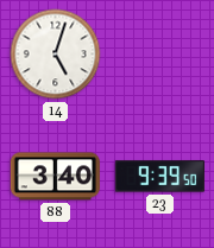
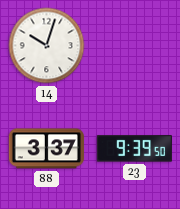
14: 5:03 -> 10:03
88: 3:40 -> 3:37
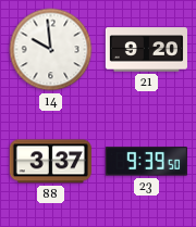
14: 10:03 -> 9:59
21: none -> 9:20
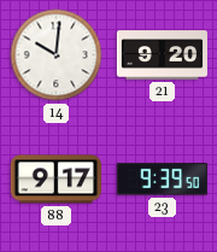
14: 9:59 -> 10:01
88: 3:37 -> 9:17
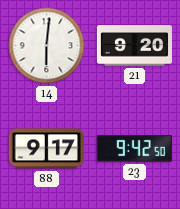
14: 10:01 -> 6:01
23: 9:39 -> 9:42
